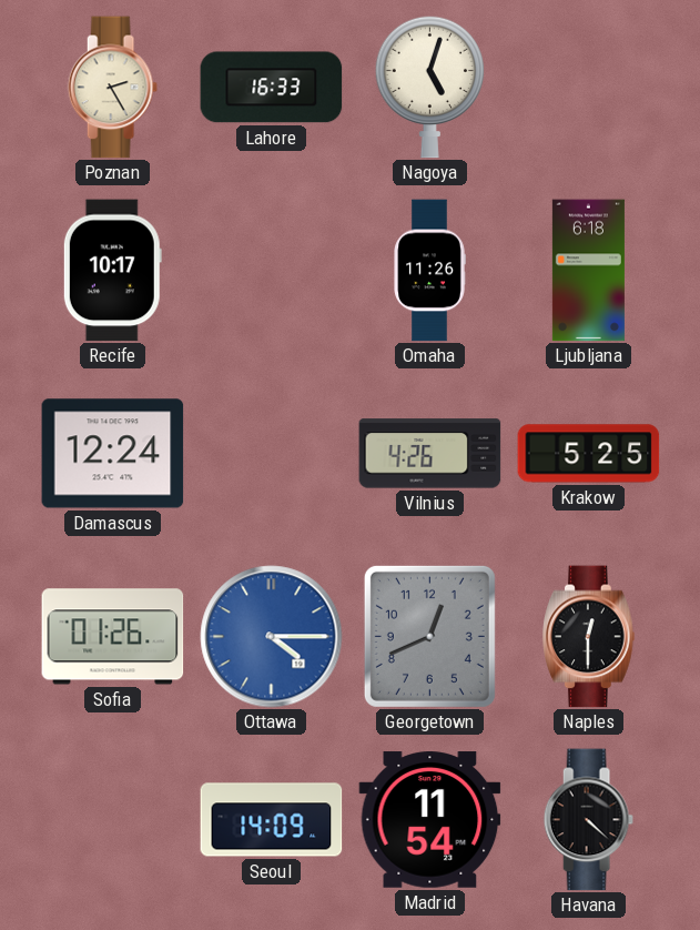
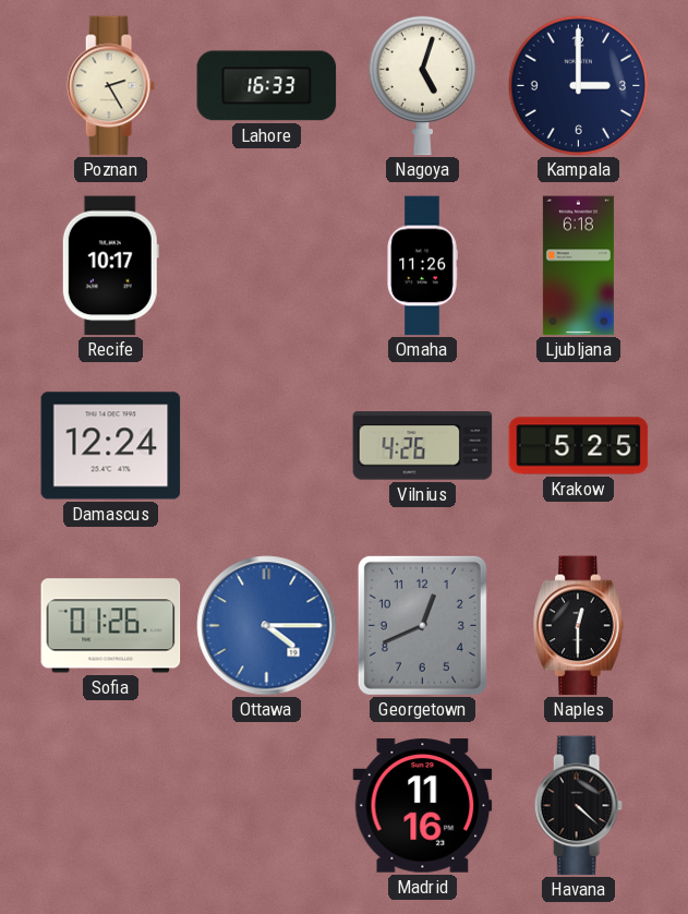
Kampala: none -> 3:00
Seoul: 14:09 -> none
Madrid: 11:54 -> 11:16
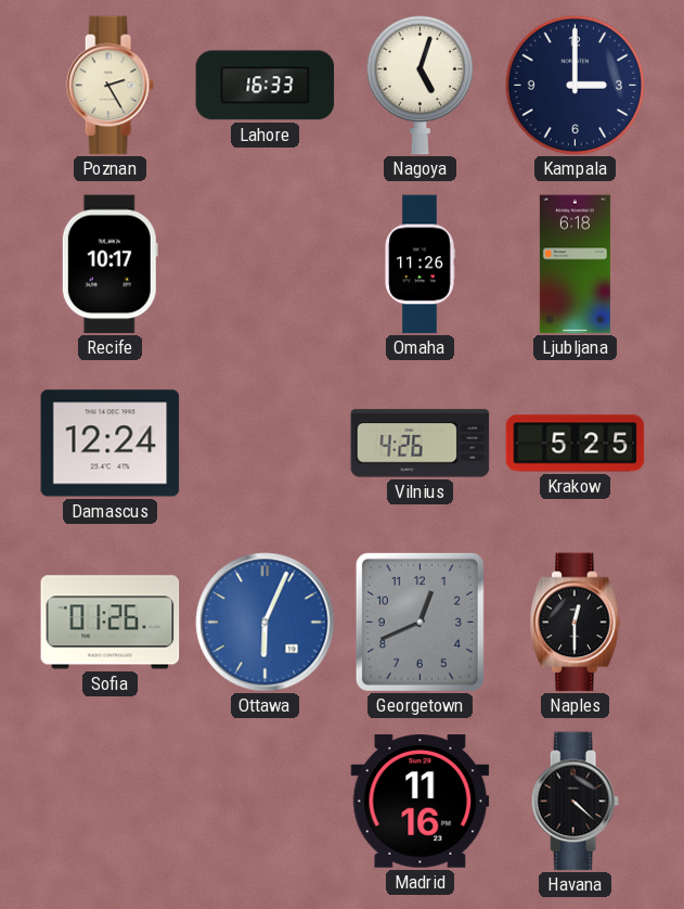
Ottawa: 4:15 -> 6:04
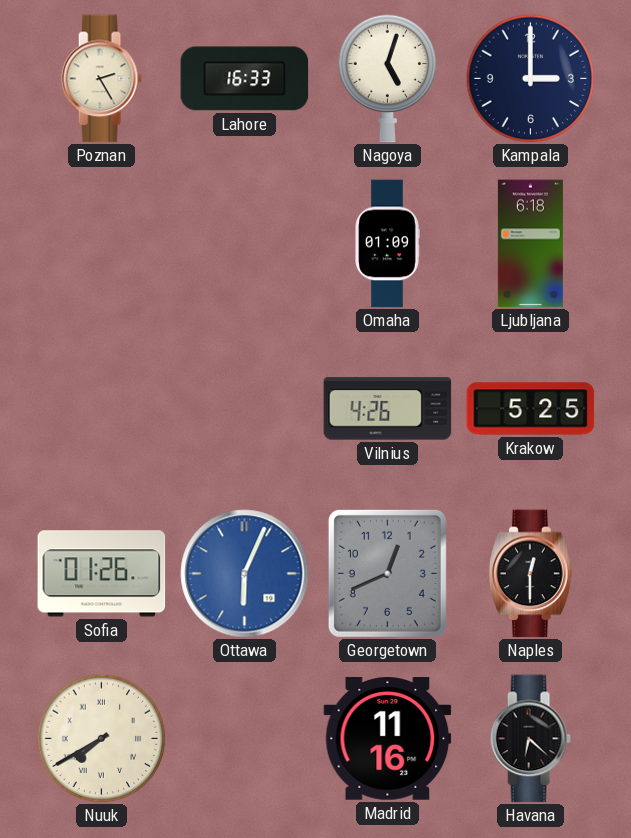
Recife: 10:17 -> none
Omaha: 11:26 -> 01:09
Damascus: 12:24 -> none
Nuuk: none -> 7:40
Havana: 4:22 -> 6:22
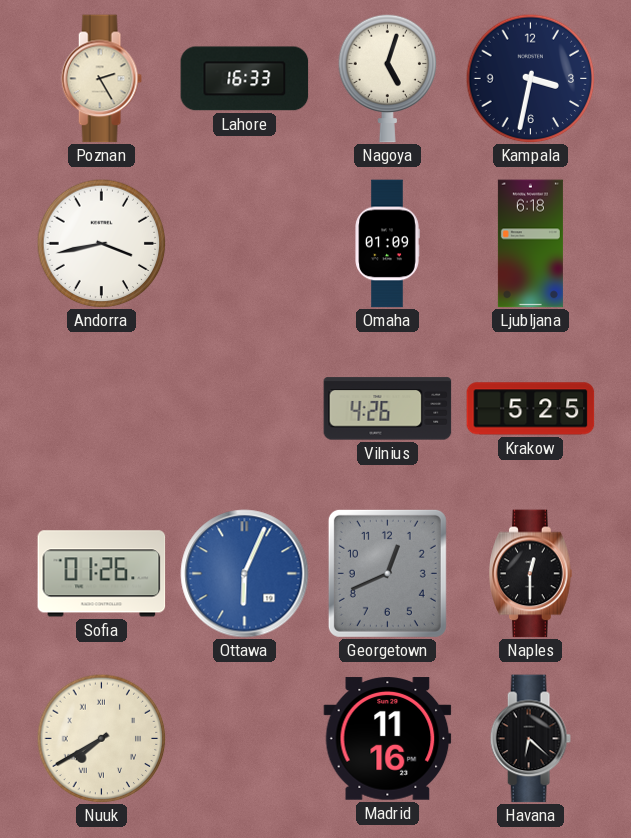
Kampala: 3:00 -> 3:32
Andorra: none -> 3:43
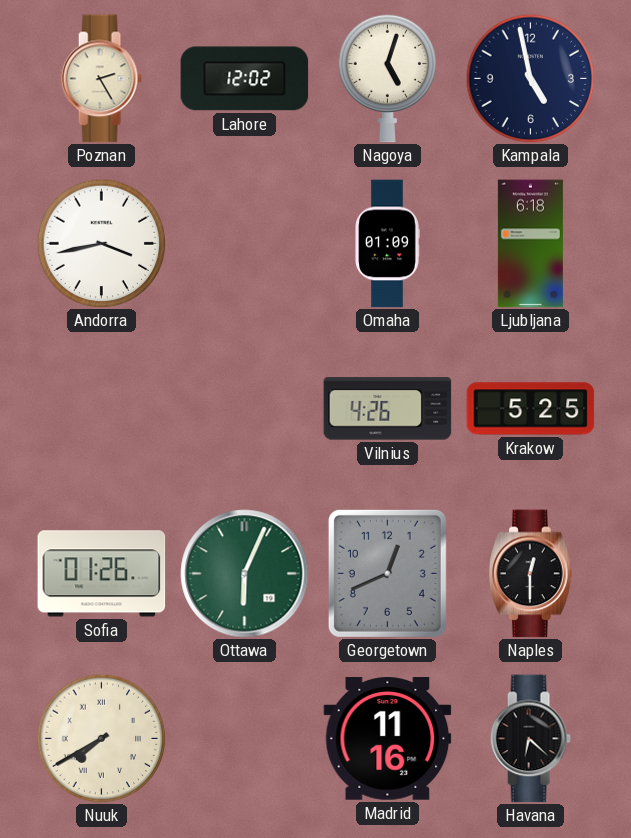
Lahore: 16:33 -> 12:02
Kampala: 3:32 -> 4:58
Ottawa dial: blue -> green
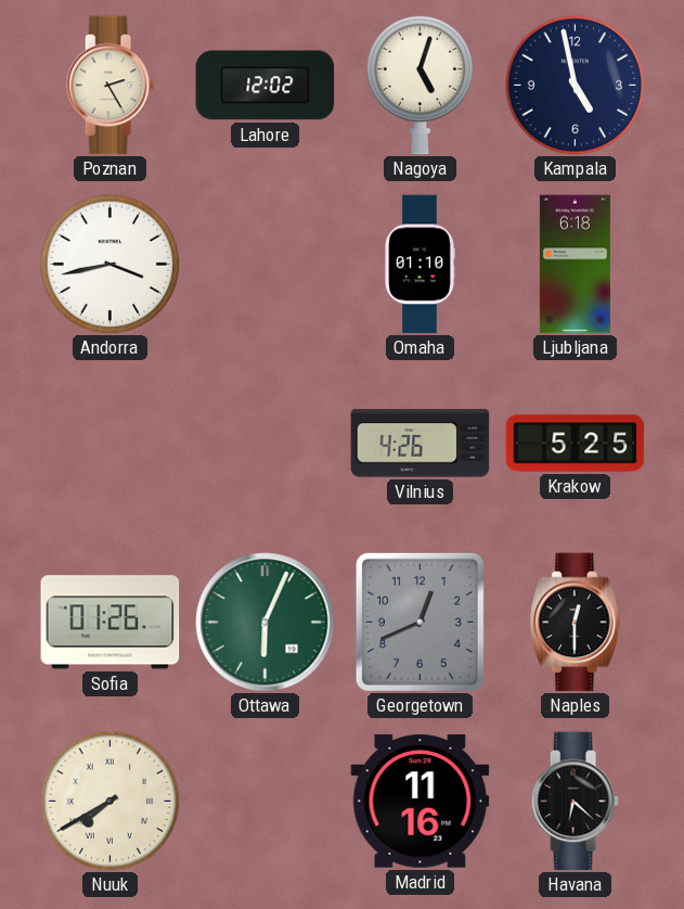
Omaha: 01:09 -> 01:10
